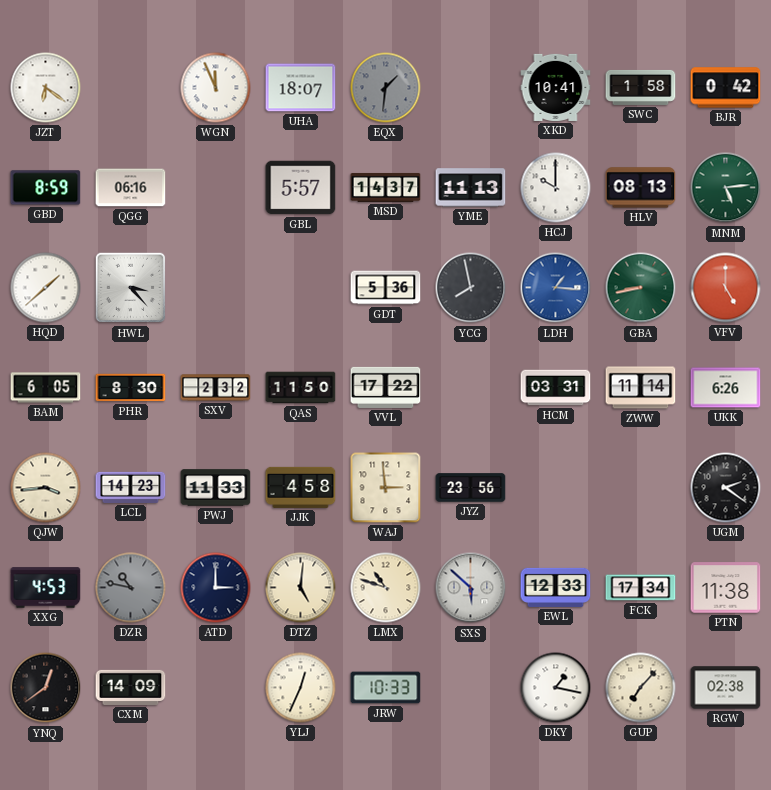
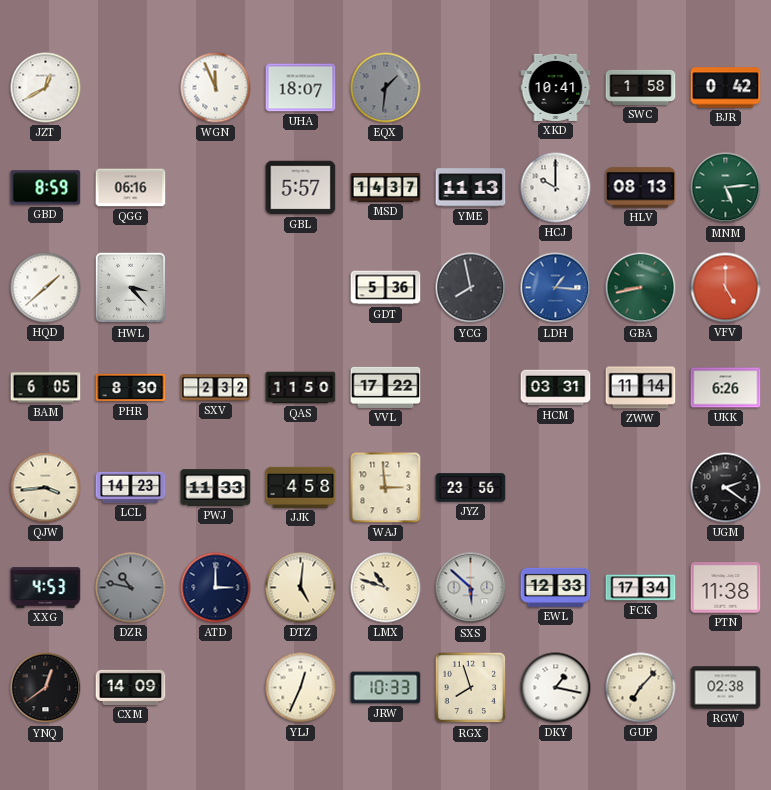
JZT: 6:21 -> 12:40
RGX: none -> 7:57
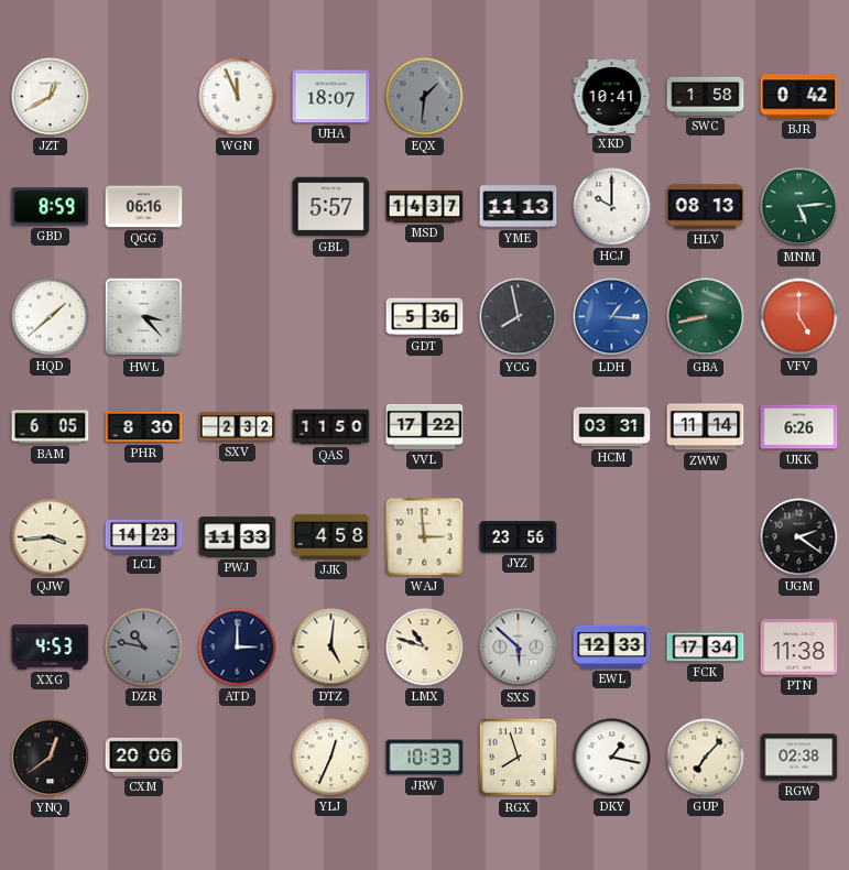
CXM: 14:09 -> 20:06
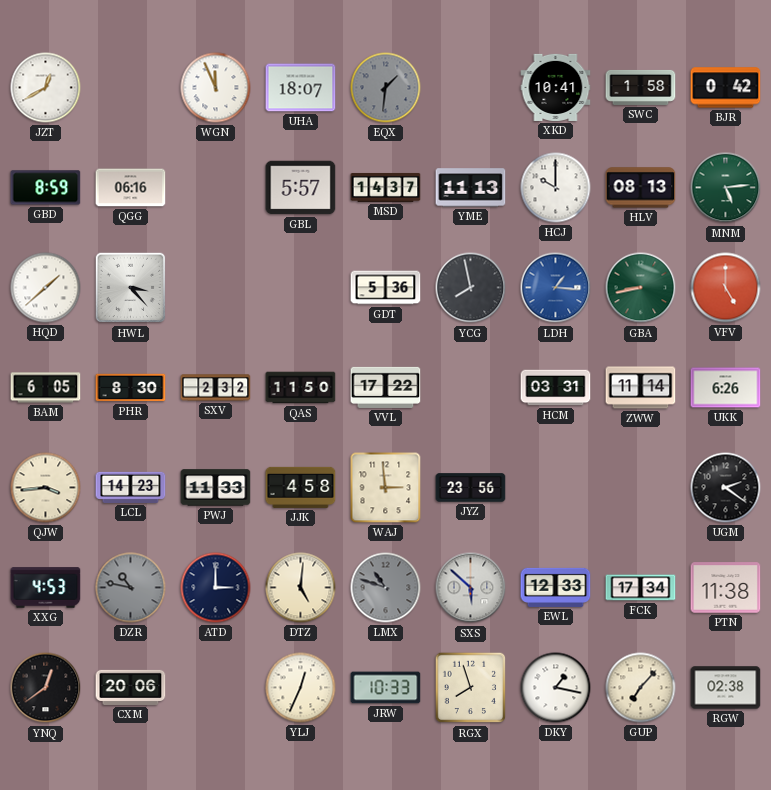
LMX dial: cream -> grey
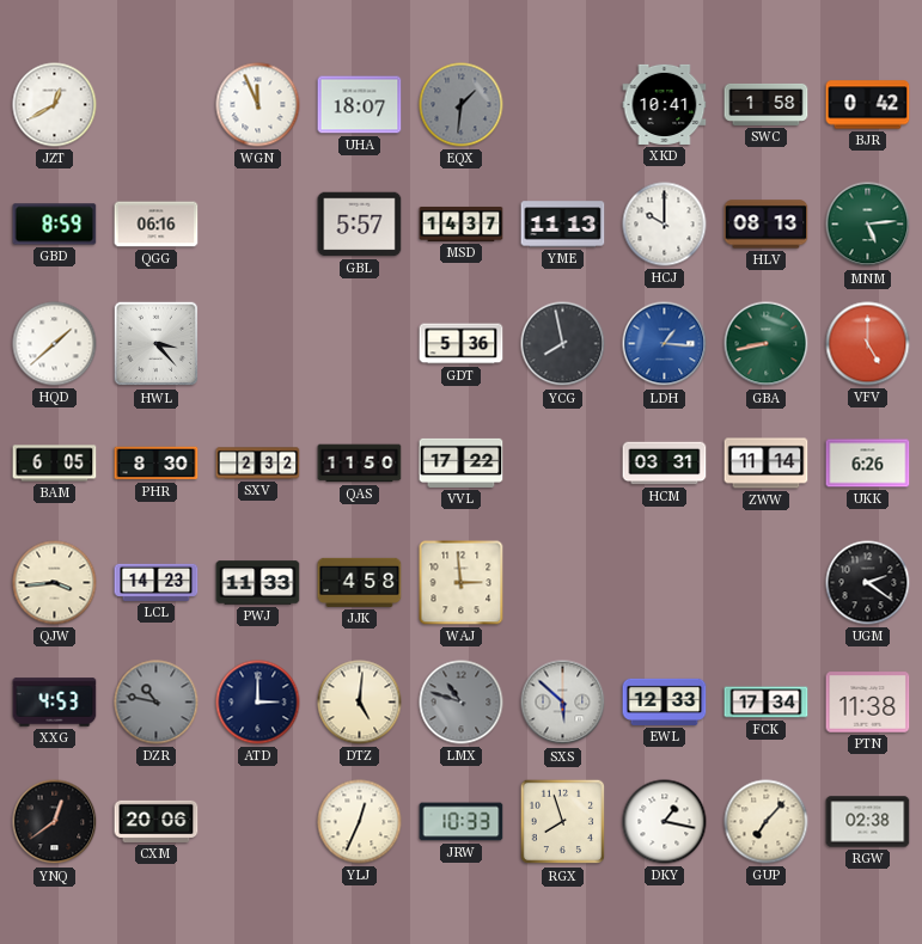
JYZ: 23:56 -> none
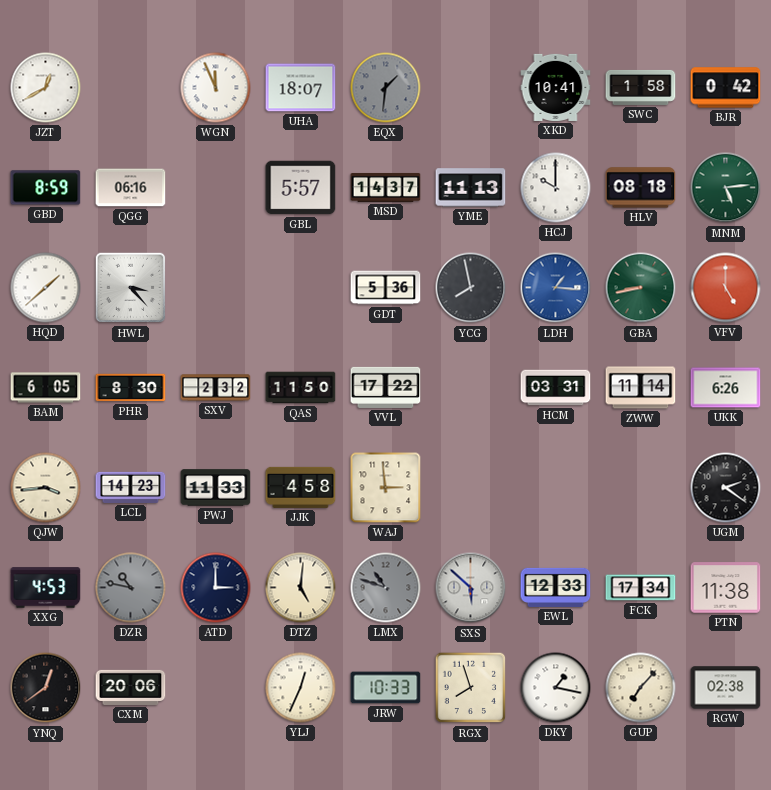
HLV: 08:13 -> 08:18
